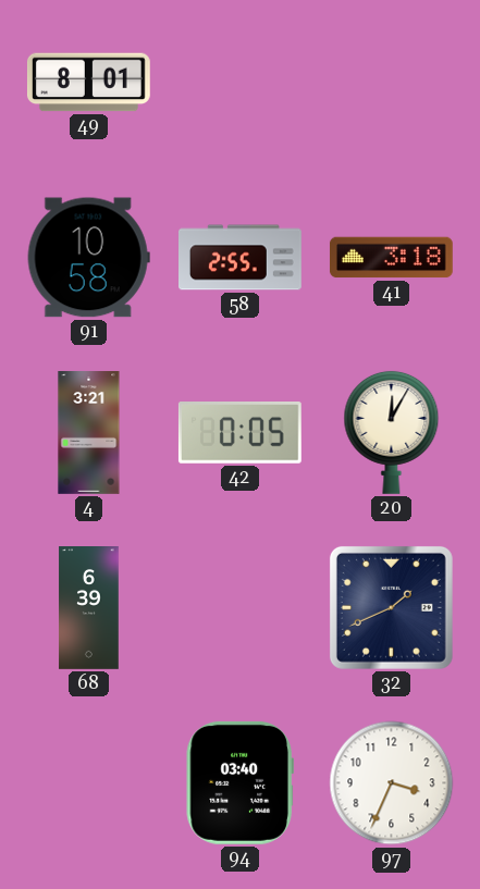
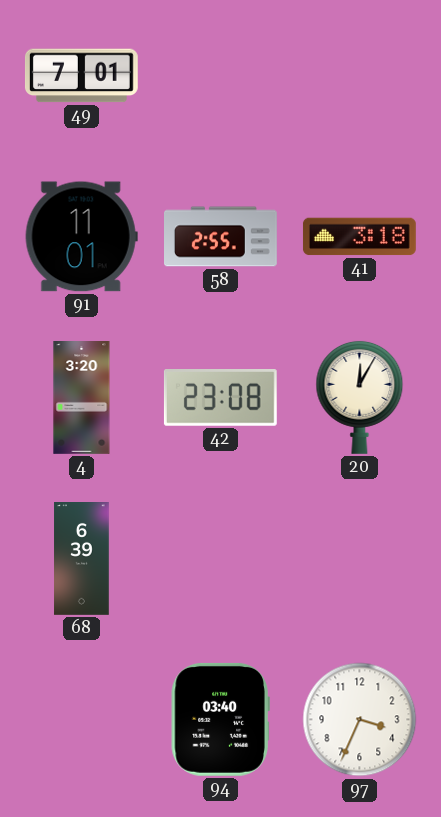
49: 8:01 -> 7:01
91: 10:58 -> 11:01
4: 3:21 -> 3:20
42: 0:05 -> 23:08
32: 1:41 -> none
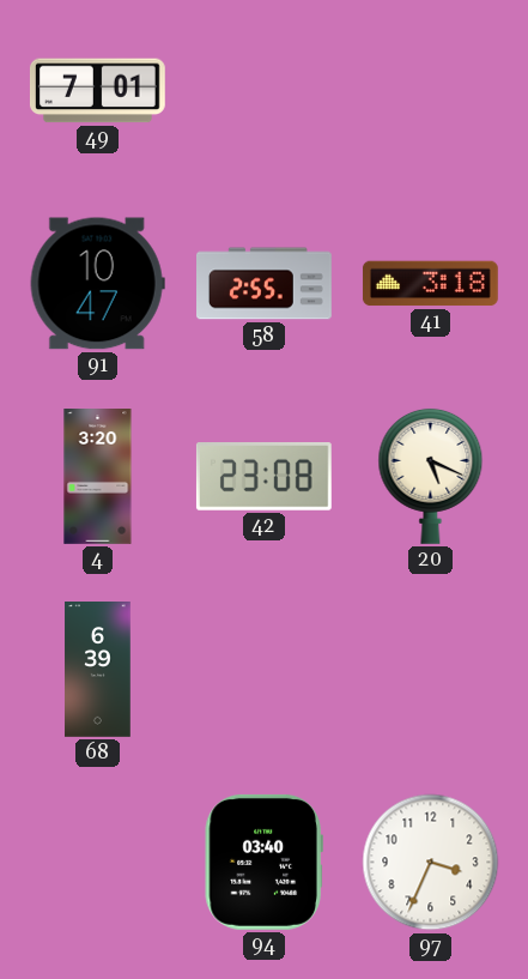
91: 11:01 -> 10:47
20: 12:05 -> 5:19
